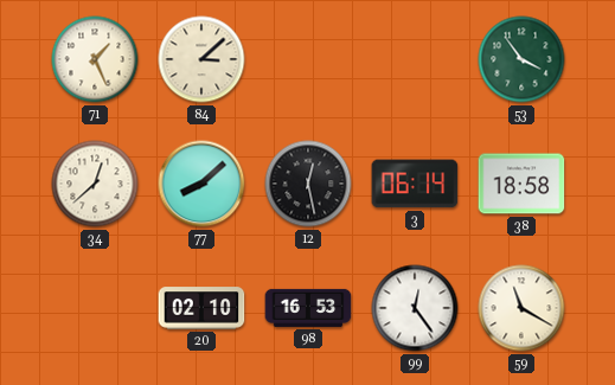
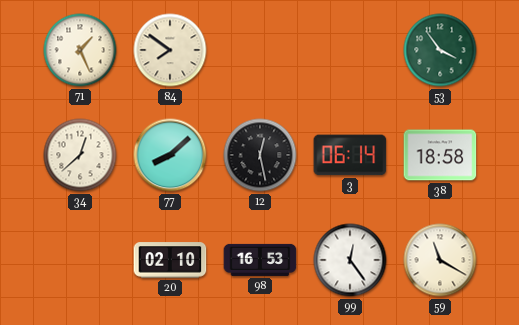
84: 3:08 -> 7:51
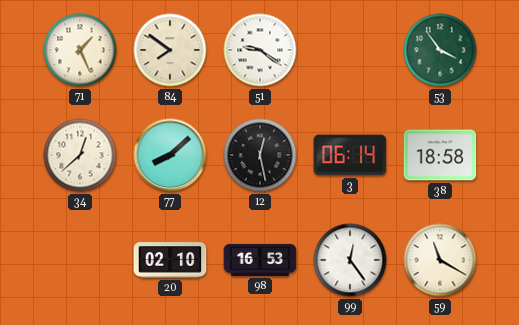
51: none -> 9:21
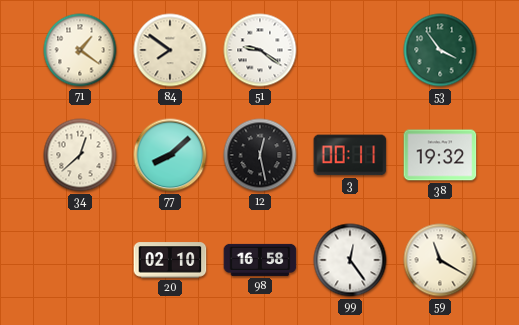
71: 1:26 -> 1:21
3: 06:14 -> 00:11
38: 18:58 -> 19:32
98: 16:53 -> 16:58
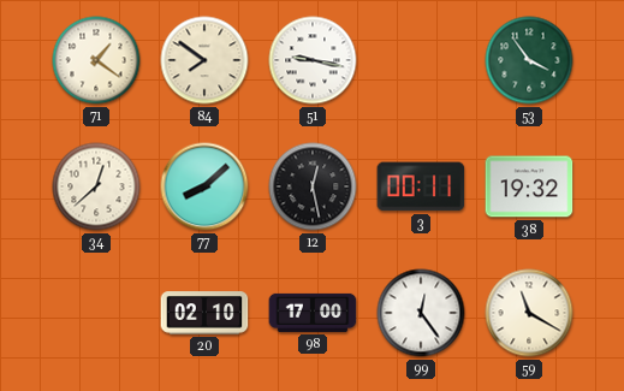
51: 9:21 -> 9:17
98: 16:58 -> 17:00
